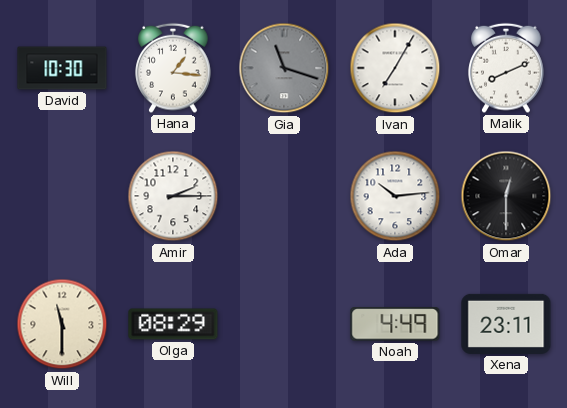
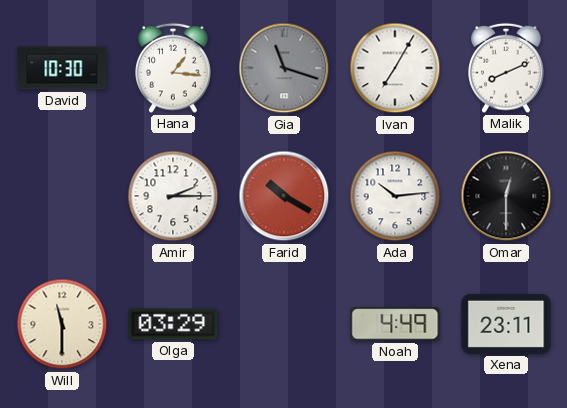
Farid: none -> 10:20
Olga: 08:29 -> 03:29
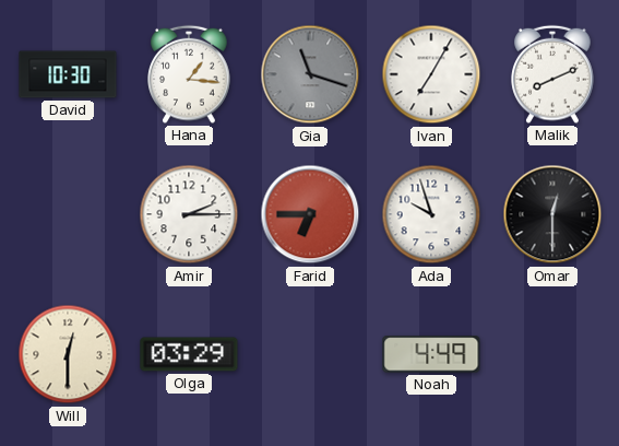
Farid: 10:20 -> 6:45
Ada: 10:14 -> 9:57
Will: 11:30 -> 12:30
Xena: 23:11 -> none
